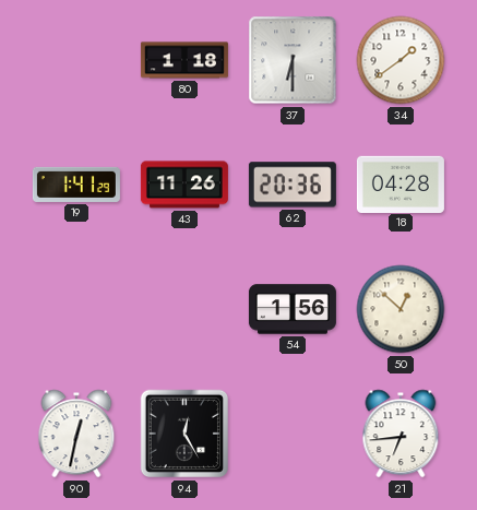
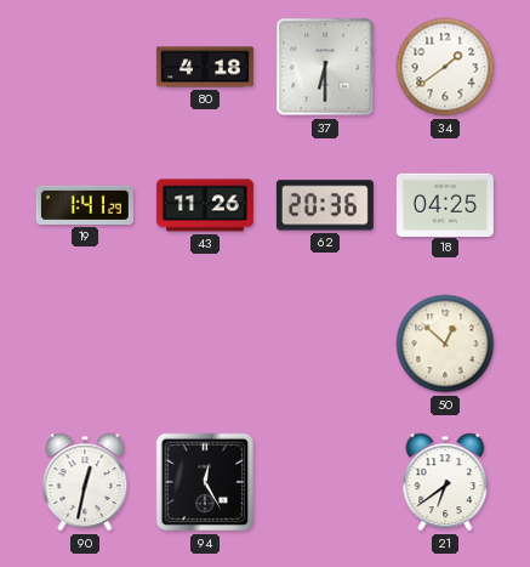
80: 1:18 -> 4:18
18: 04:28 -> 04:25
54: 1:56 -> none
21: 6:44 -> 6:39
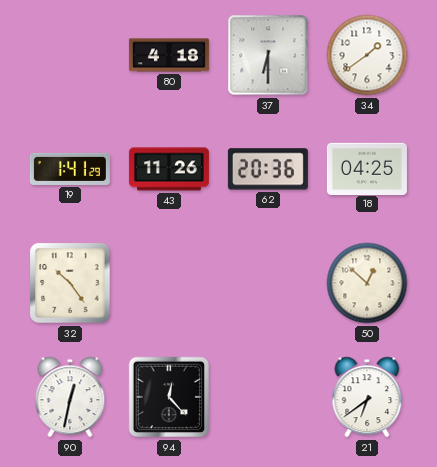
32: none -> 10:24
94: 12:25 -> 12:23
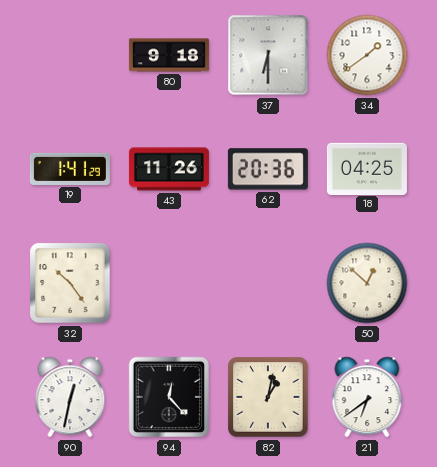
80: 4:18 -> 9:18
82: none -> 1:02
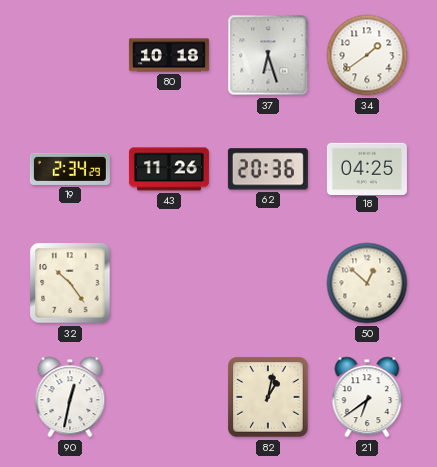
80: 9:18 -> 10:18
37: 6:30 -> 6:27
19: 1:41 -> 2:34
94: 12:23 -> none
